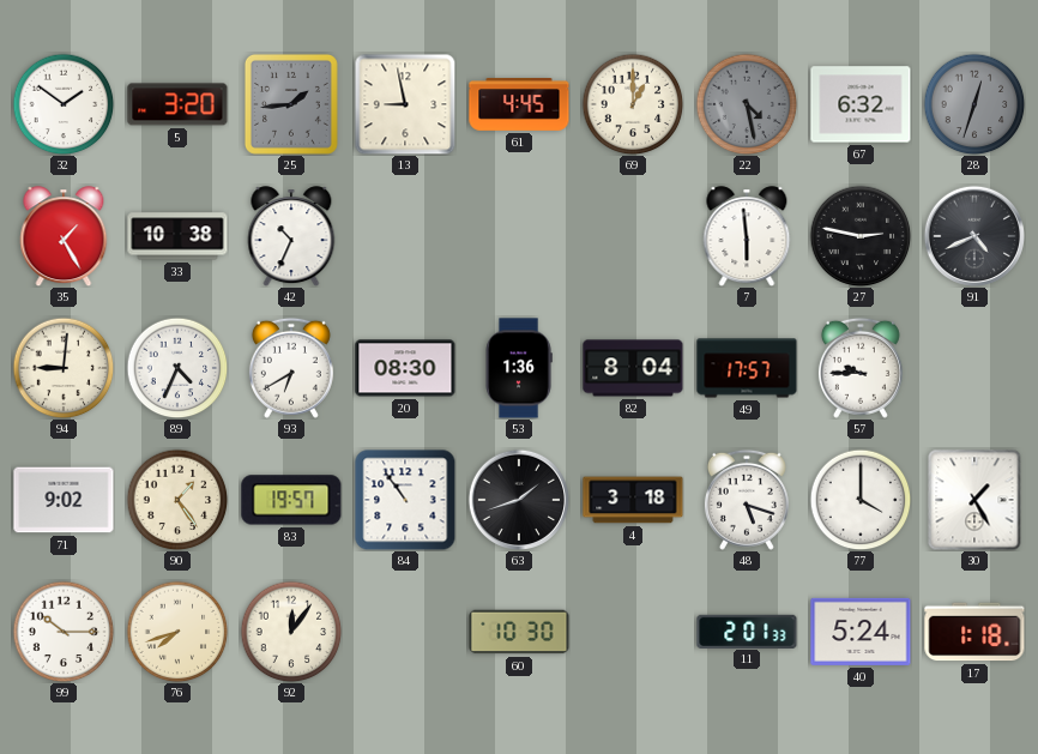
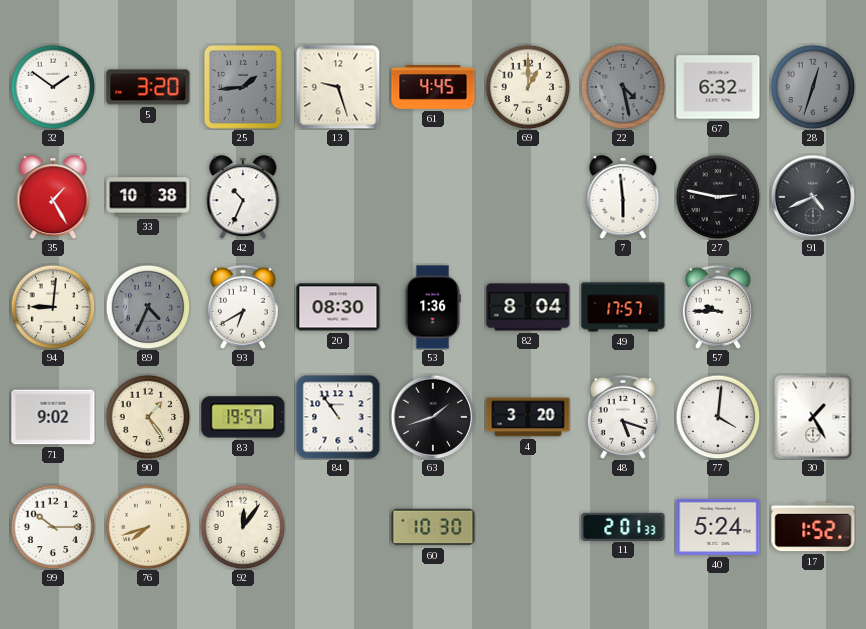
13: 8:58 -> 9:27
89 dial: white -> grey
4: 3:18 -> 3:20
77: 4:00 -> 4:01
17: 1:18 -> 1:52
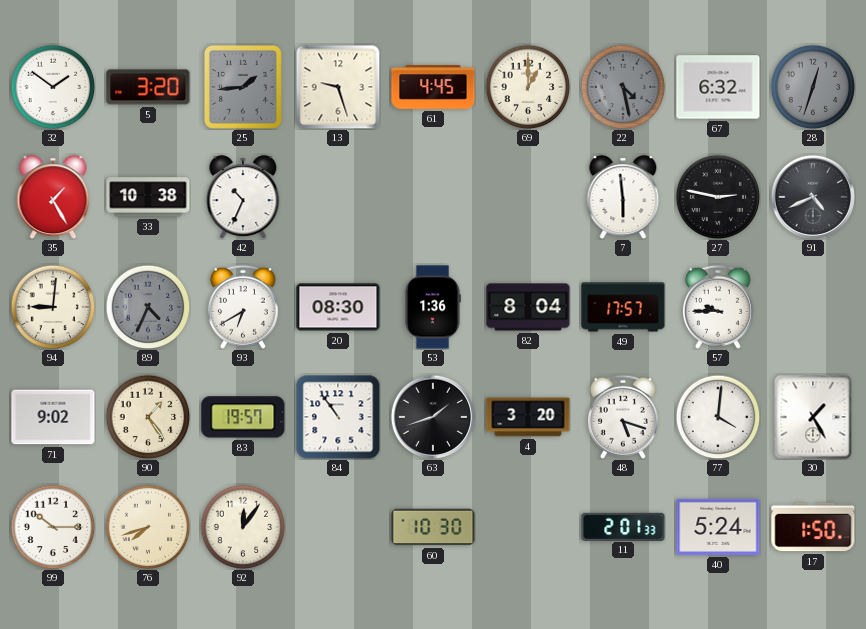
17: 1:52 -> 1:50
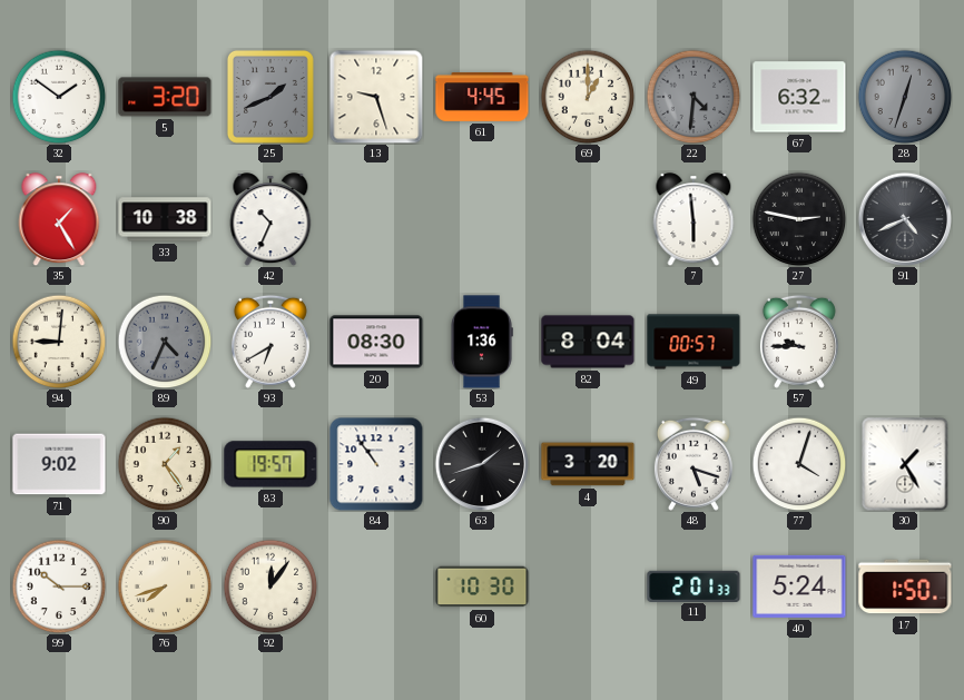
25: 1:44 -> 1:41
22: 4:28 -> 4:31
49: 17:57 -> 00:57
77: 4:01 -> 4:03
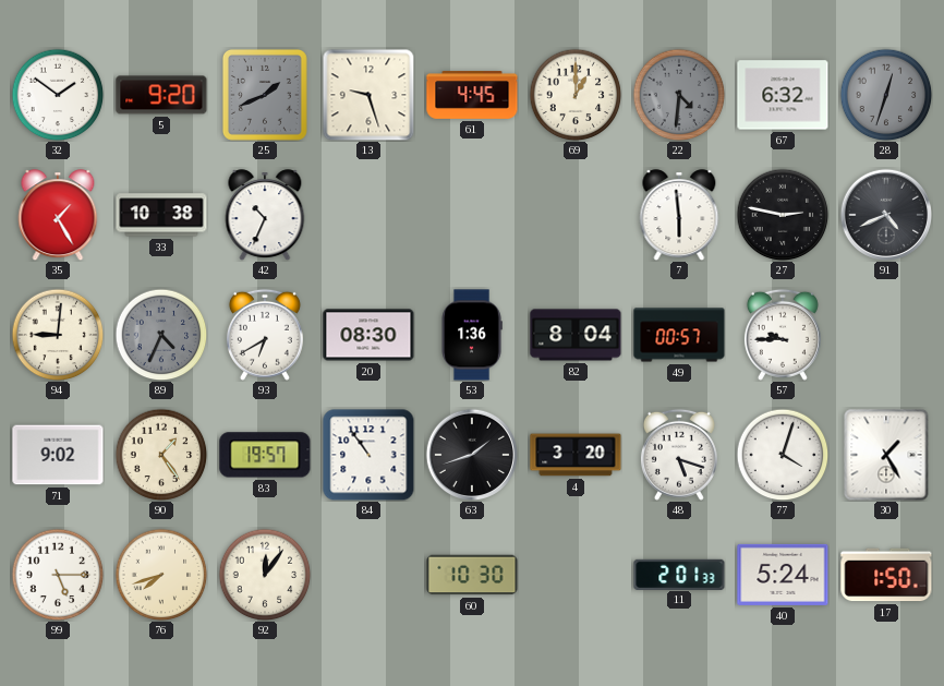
5: 3:20 -> 9:20
99: 10:15 -> 5:15
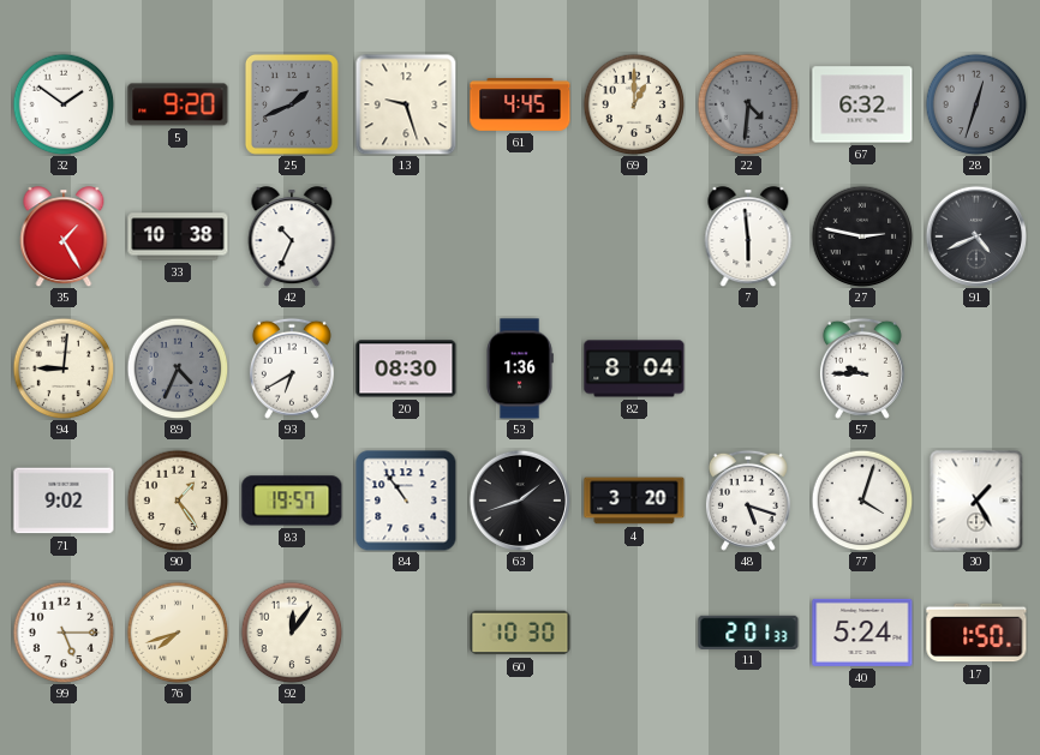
49: 00:57 -> none
